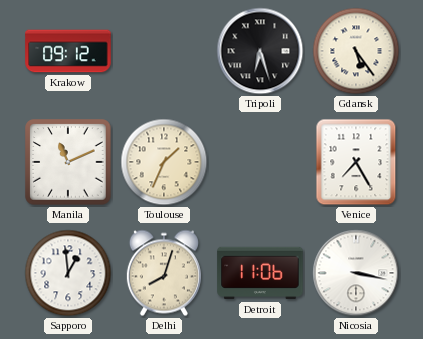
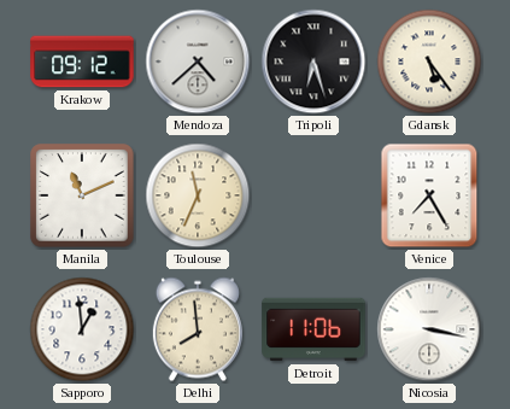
Mendoza: none -> 4:38
Toulouse: 1:34 -> 11:34
Delhi: 8:03 -> 7:59
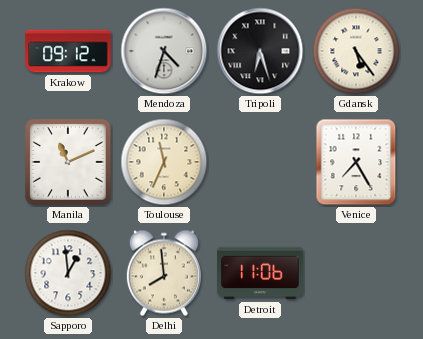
Mendoza: 4:38 -> 4:33
Nicosia: 3:17 -> none
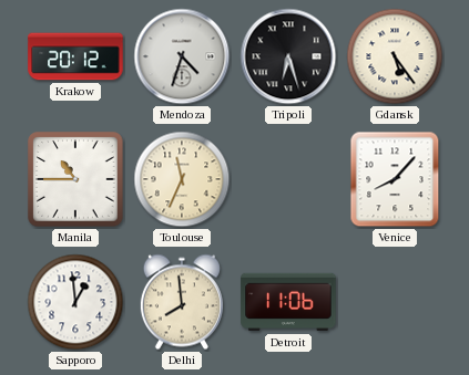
Krakow: 09:12 -> 20:12
Manila: 11:11 -> 10:45
Venice: 7:25 -> 8:07
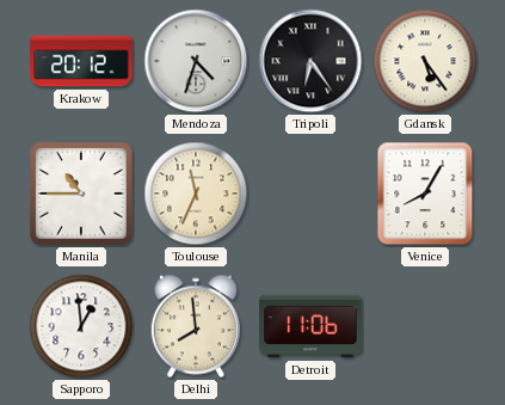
Tripoli: 6:27 -> 6:24
Venice: 8:07 -> 8:05
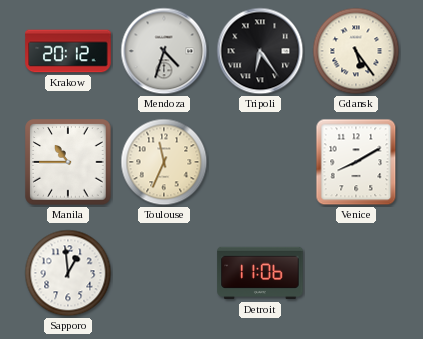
Venice: 8:05 -> 8:10
Delhi: 7:59 -> none
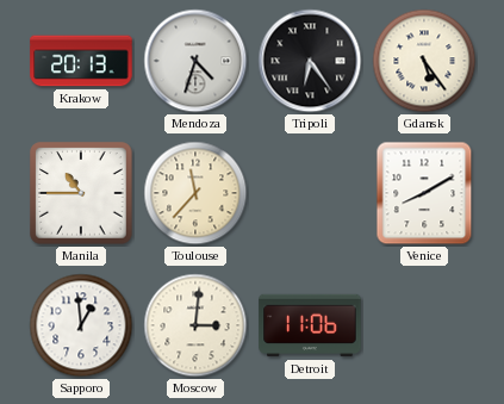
Krakow: 20:12 -> 20:13
Toulouse: 11:34 -> 11:37
Moscow: none -> 3:01
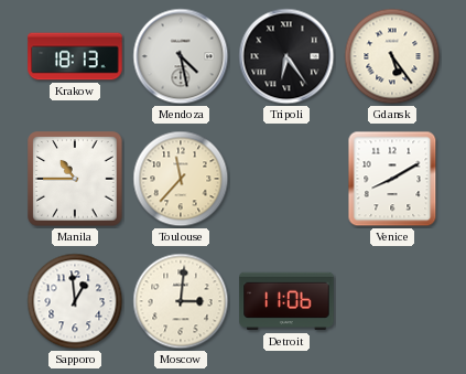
Krakow: 20:13 -> 18:13
Mendoza: 4:33 -> 4:28
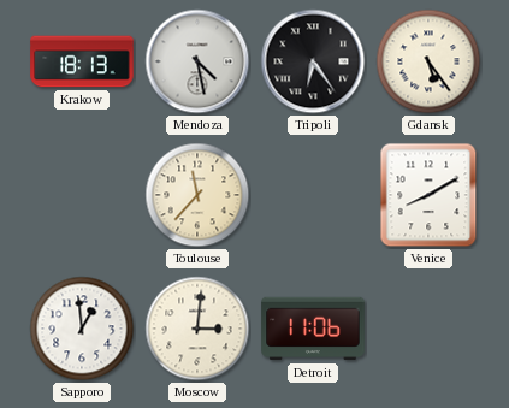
Manila: 10:45 -> none
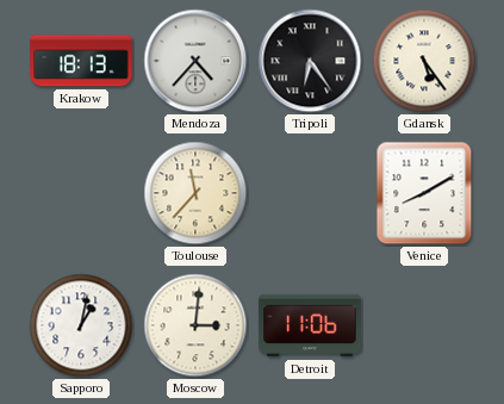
Mendoza: 4:28 -> 4:37
Sapporo: 12:59 -> 1:02
